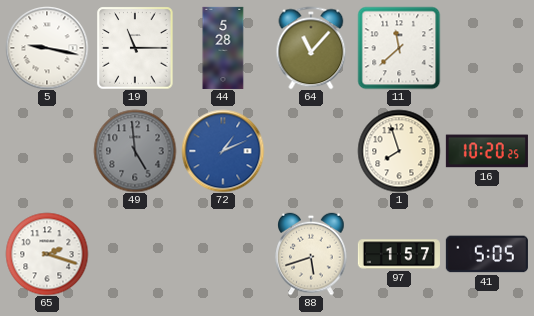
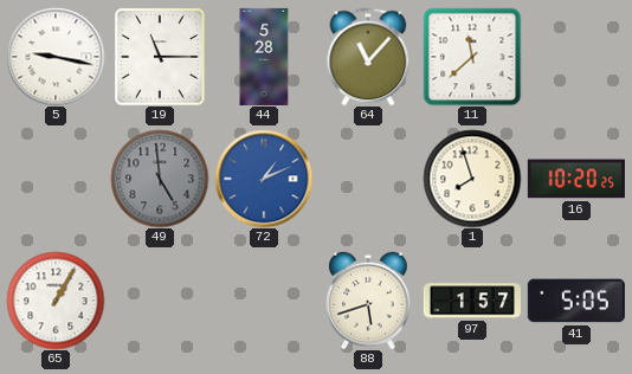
65: 2:18 -> 1:05
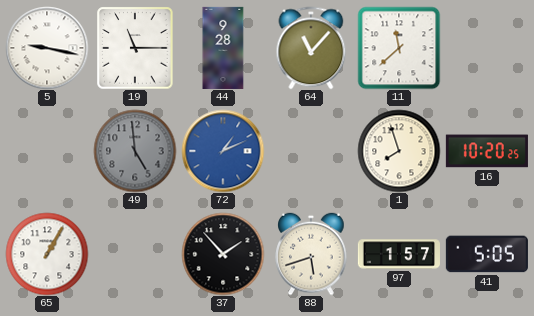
44: 5:28 -> 9:28
37: none -> 1:53
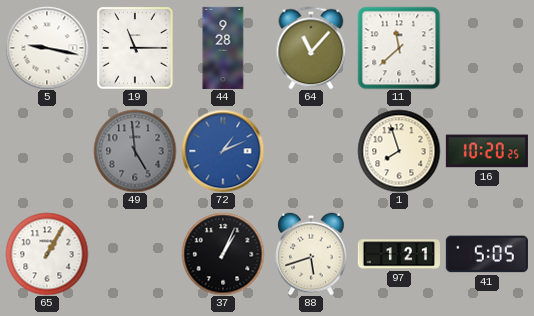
37: 1:53 -> 1:04
97: 1:57 -> 1:21
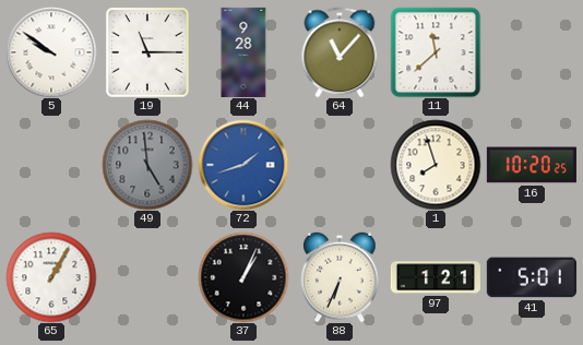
5: 9:17 -> 9:51
72: 1:11 -> 1:42
88: 5:42 -> 6:34
41: 5:05 -> 5:01
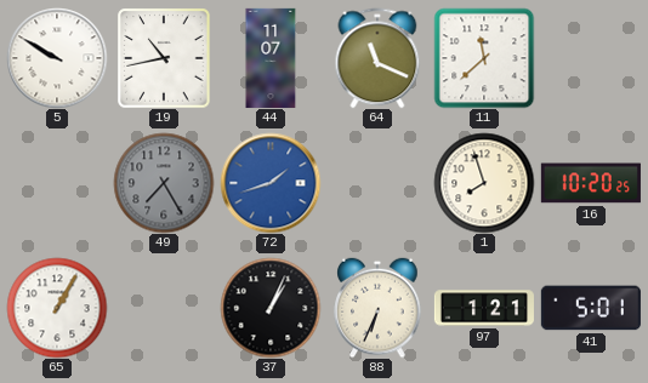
5: 9:51 -> 9:50
19: 11:15 -> 10:43
44: 9:28 -> 11:07
64: 11:07 -> 11:19
49: 4:59 -> 7:25
